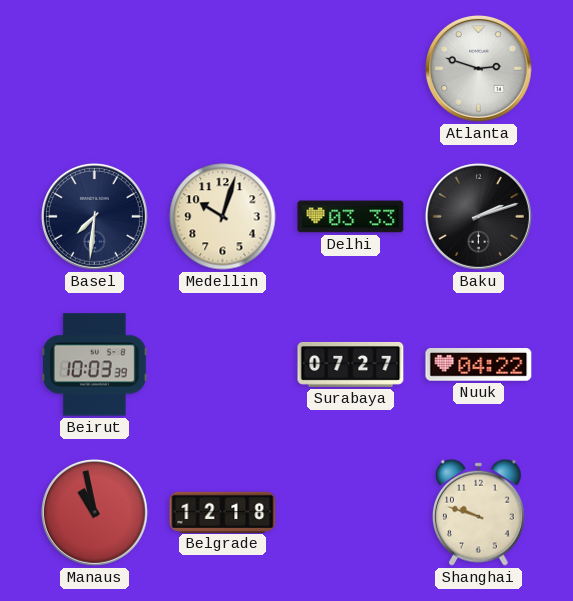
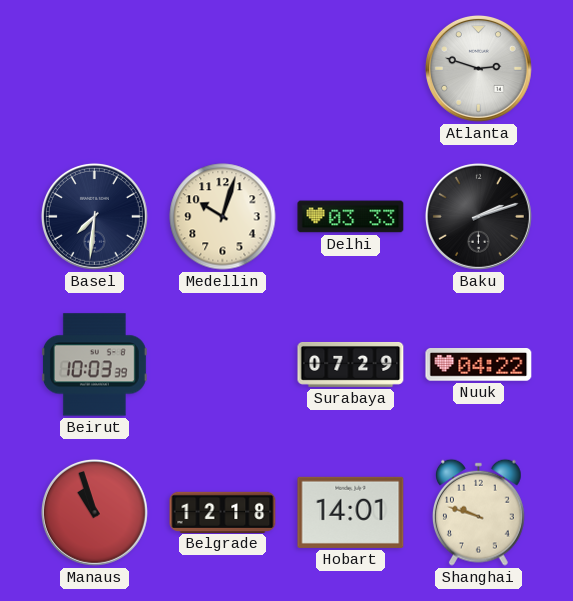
Surabaya: 07:27 -> 07:29
Manaus: 10:58 -> 10:57
Hobart: none -> 14:01
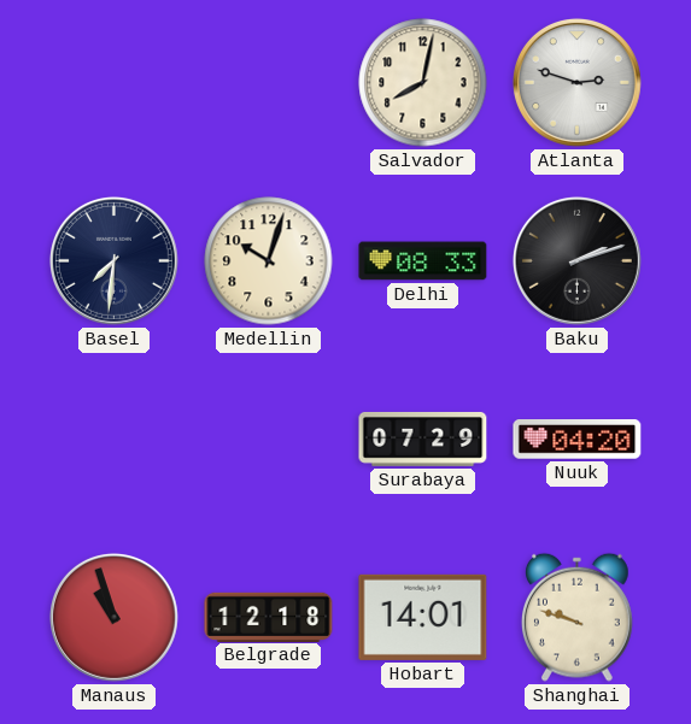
Salvador: none -> 8:02
Delhi: 03:33 -> 08:33
Beirut: 10:03 -> none
Nuuk: 04:22 -> 04:20
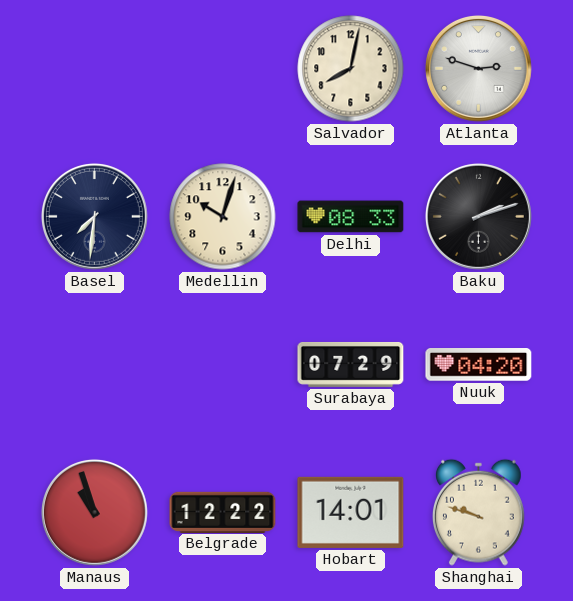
Belgrade: 12:18 -> 12:22
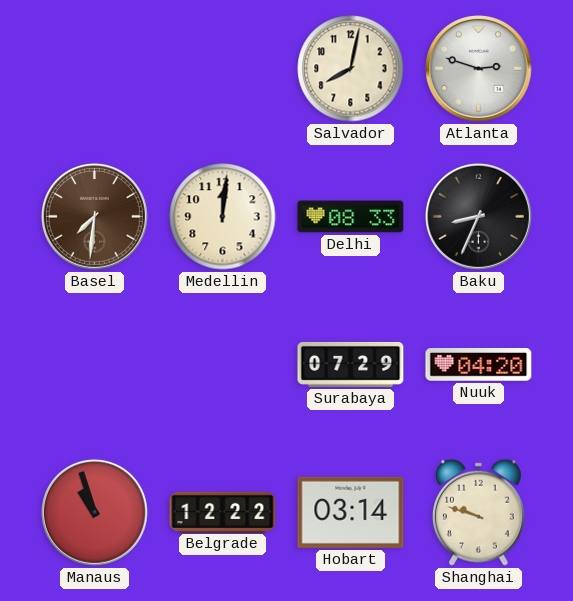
Basel dial: navy -> brown
Medellin: 10:03 -> 12:01
Baku: 2:12 -> 8:34
Hobart: 14:01 -> 03:14
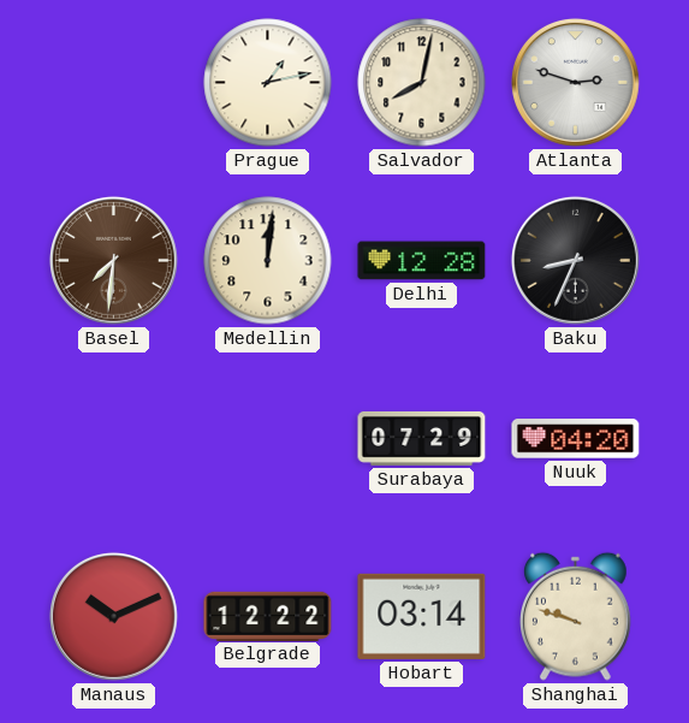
Prague: none -> 1:13
Delhi: 08:33 -> 12:28
Manaus: 10:57 -> 10:11
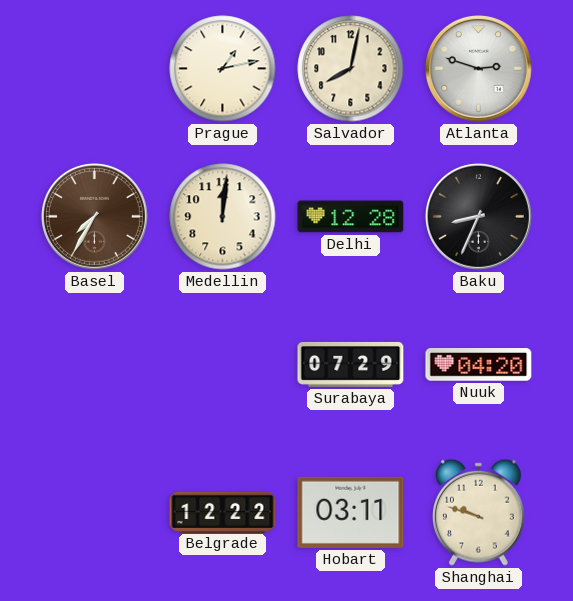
Basel: 7:31 -> 7:35
Manaus: 10:11 -> none
Hobart: 03:14 -> 03:11
